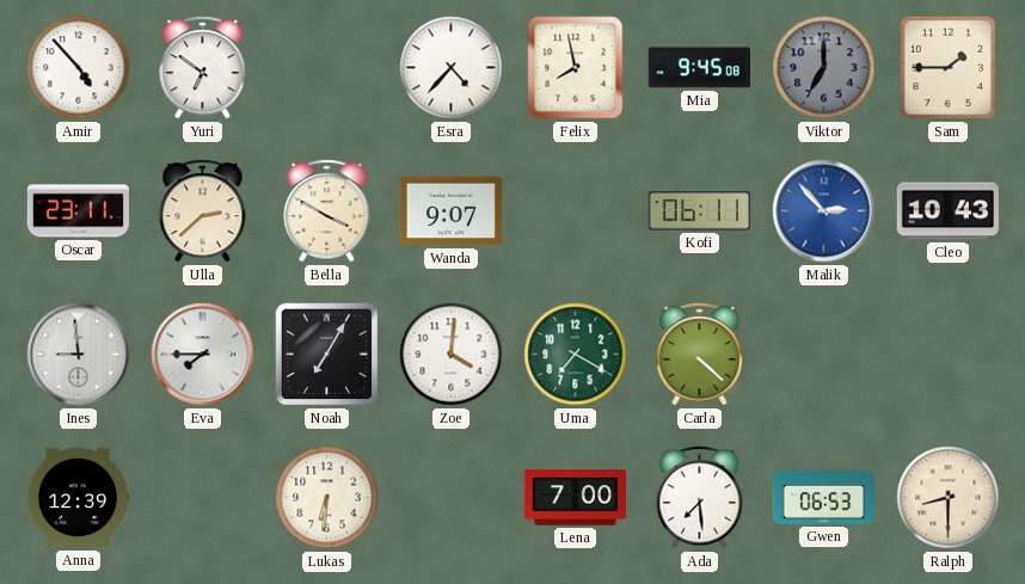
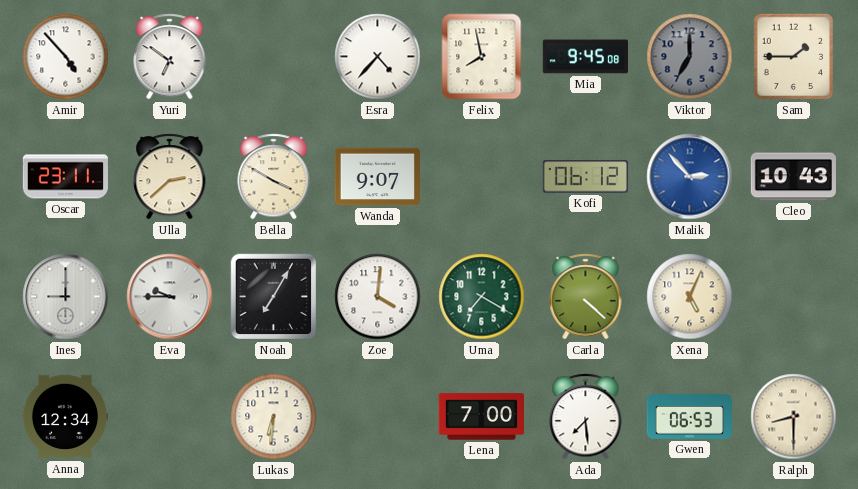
Kofi: 06:11 -> 06:12
Ines: 8:59 -> 9:00
Eva: 7:45 -> 9:45
Xena: none -> 5:04
Anna: 12:39 -> 12:34
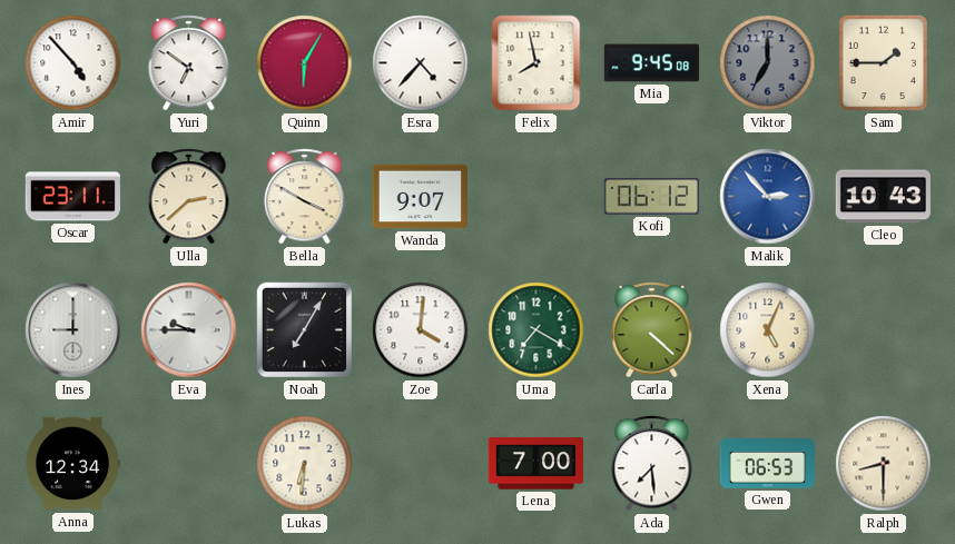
Quinn: none -> 6:05
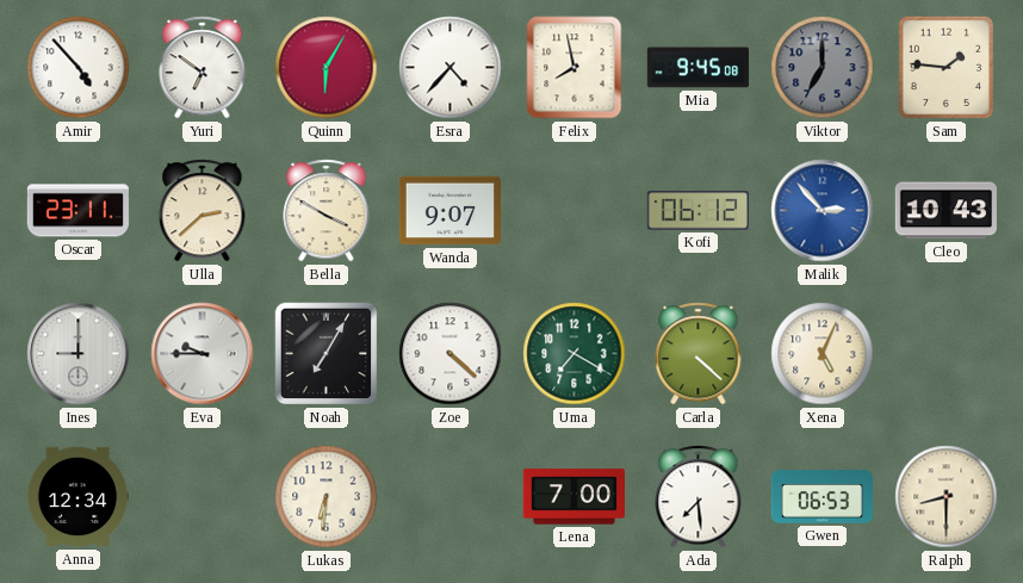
Sam: 1:45 -> 1:46
Zoe: 4:01 -> 4:22
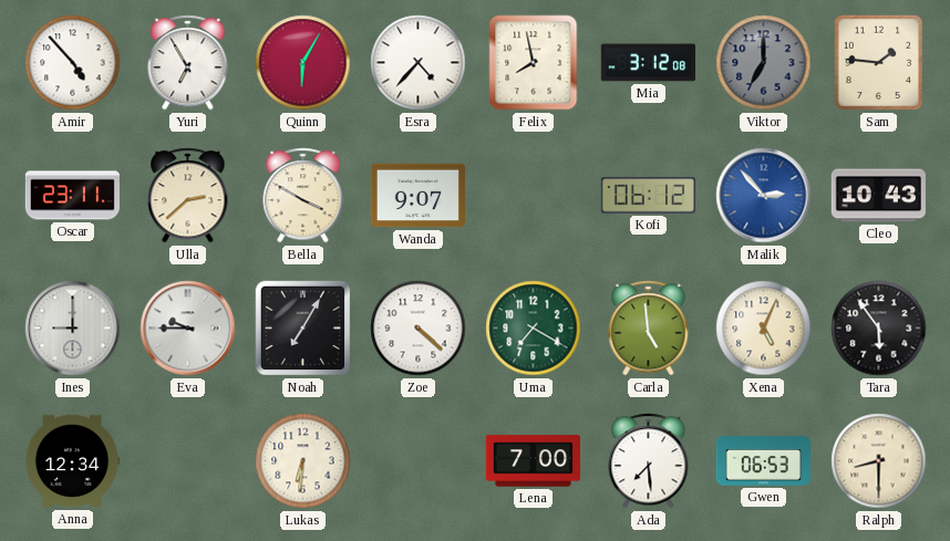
Yuri: 6:51 -> 6:55
Mia: 9:45 -> 3:12
Carla: 4:22 -> 4:59
Tara: none -> 5:54
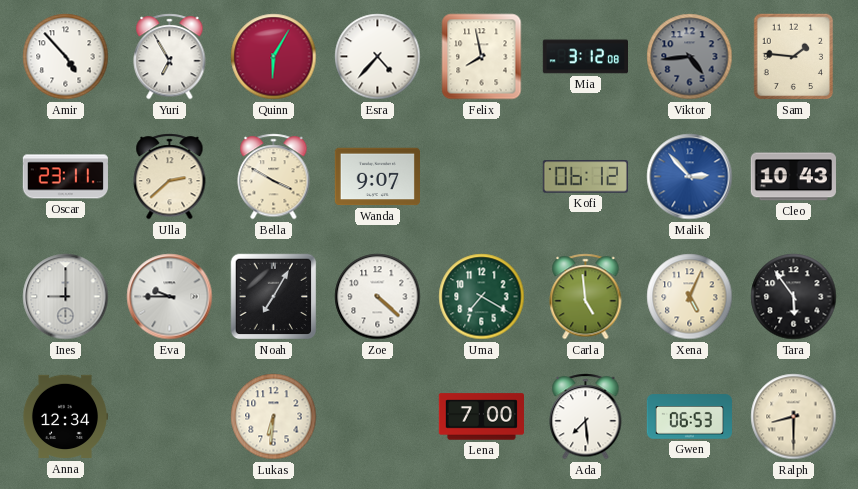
Viktor: 7:00 -> 4:44
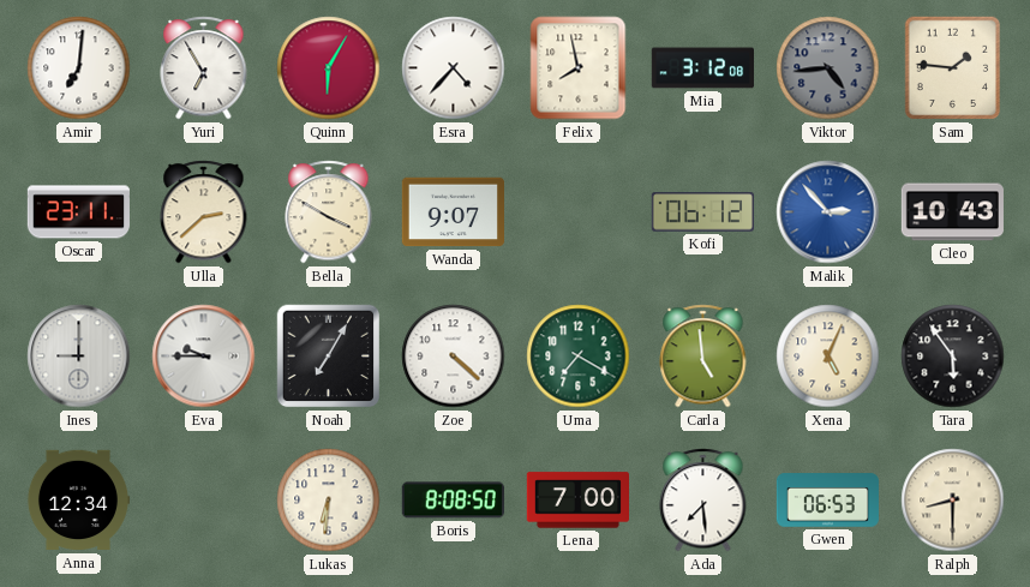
Amir: 4:53 -> 7:01
Boris: none -> 8:08
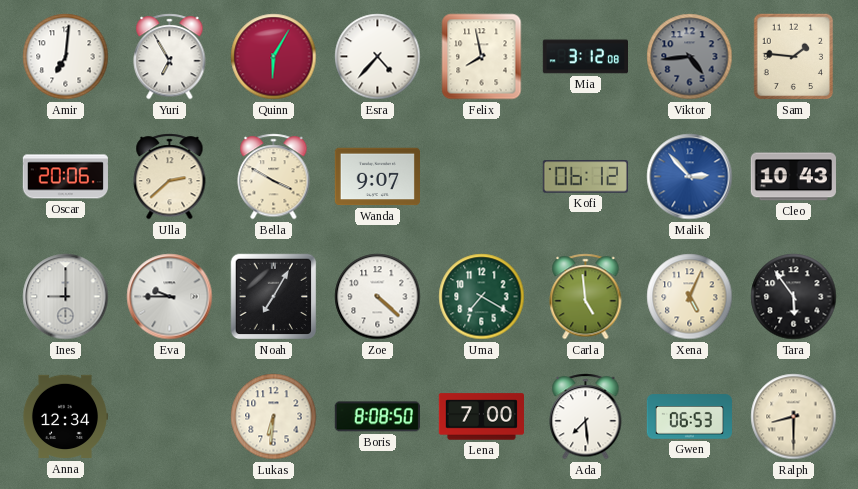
Oscar: 23:11 -> 20:06
